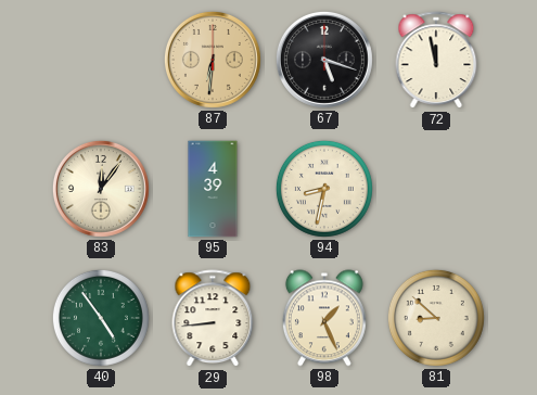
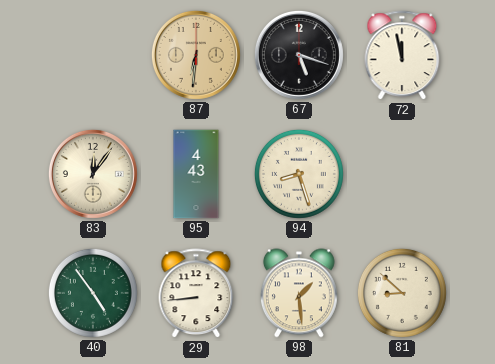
95: 4:39 -> 4:43
94: 8:32 -> 8:27
98: 1:26 -> 1:29
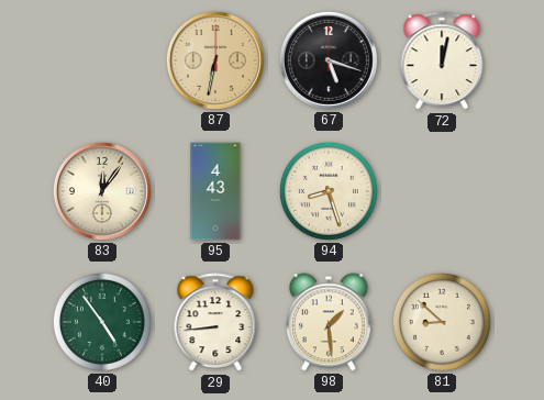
87: 6:31 -> 6:32
72: 11:58 -> 12:02
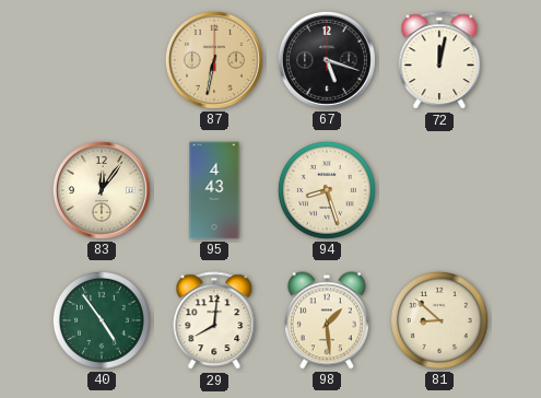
29: 8:44 -> 8:01
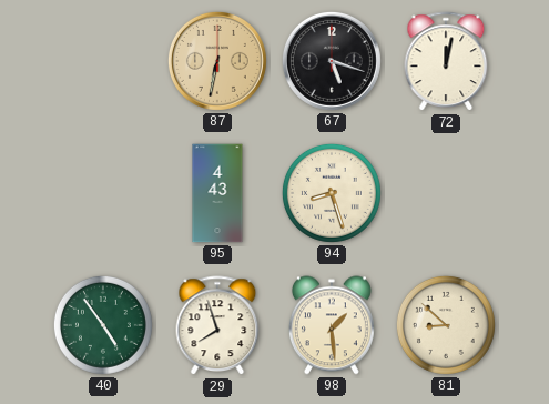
83: 12:06 -> none
29: 8:01 -> 7:57
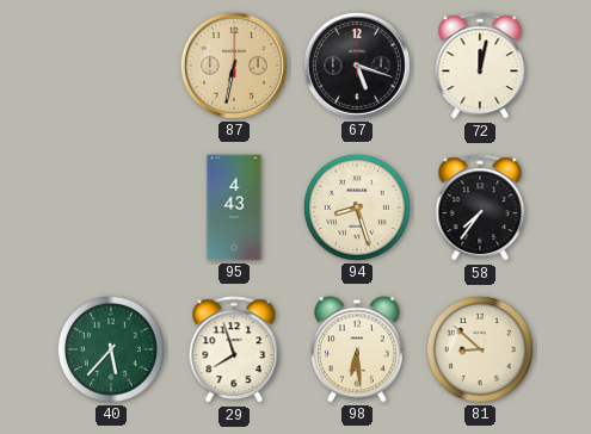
58: none -> 7:36
40: 4:54 -> 5:37
98: 1:29 -> 6:29
